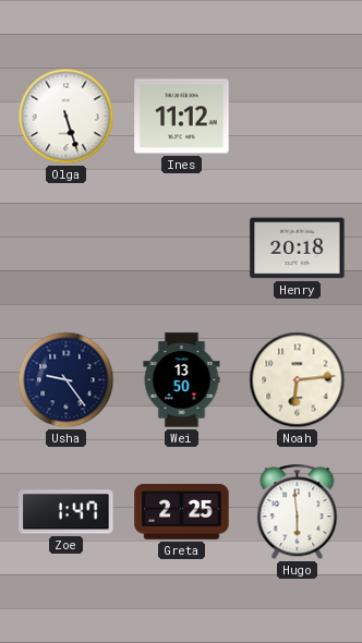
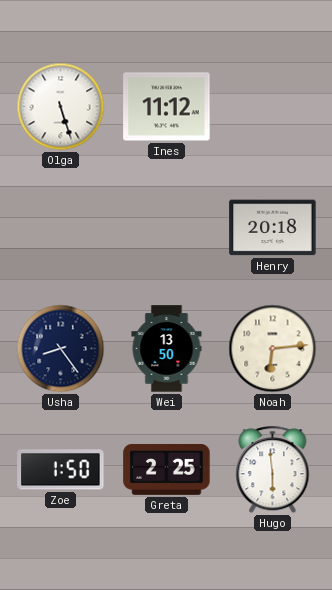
Usha: 9:24 -> 8:24
Zoe: 1:47 -> 1:50
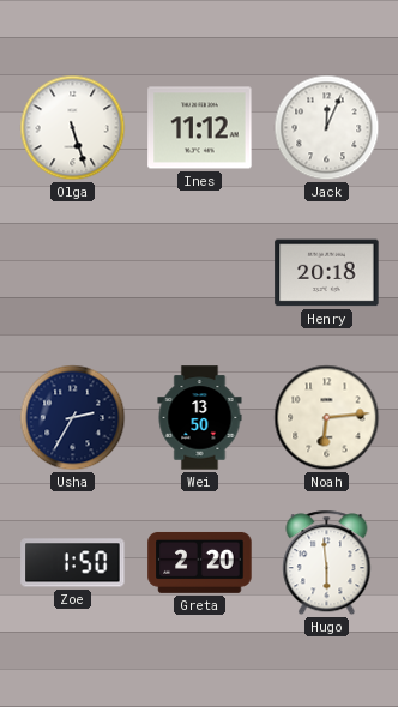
Jack: none -> 12:04
Usha: 8:24 -> 2:35
Greta: 2:25 -> 2:20
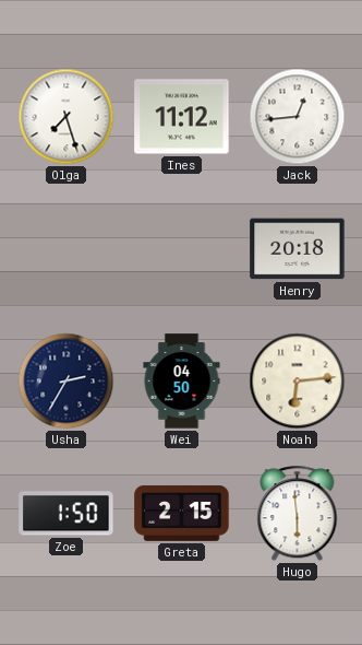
Olga: 5:27 -> 7:27
Jack: 12:04 -> 12:44
Wei: 13:50 -> 04:50
Greta: 2:20 -> 2:15
